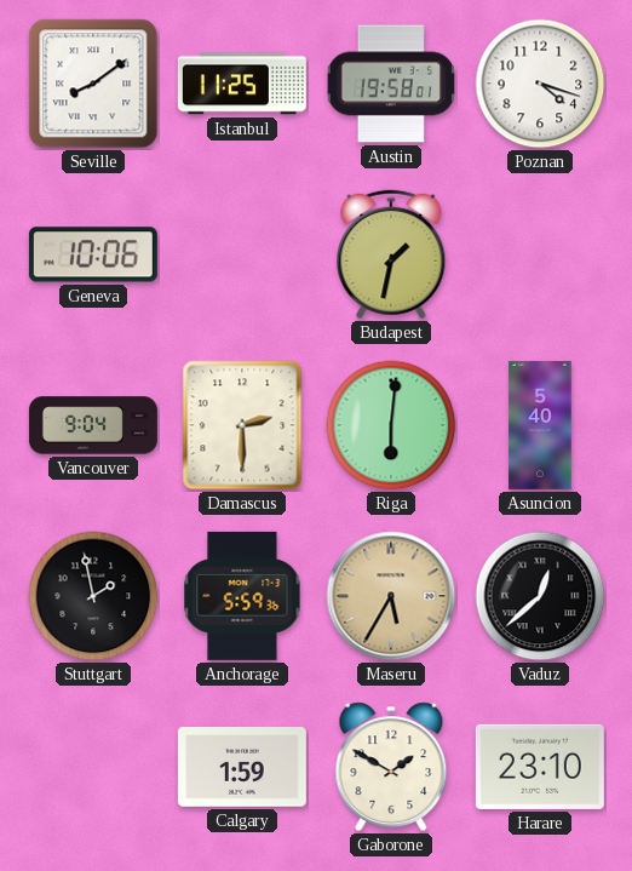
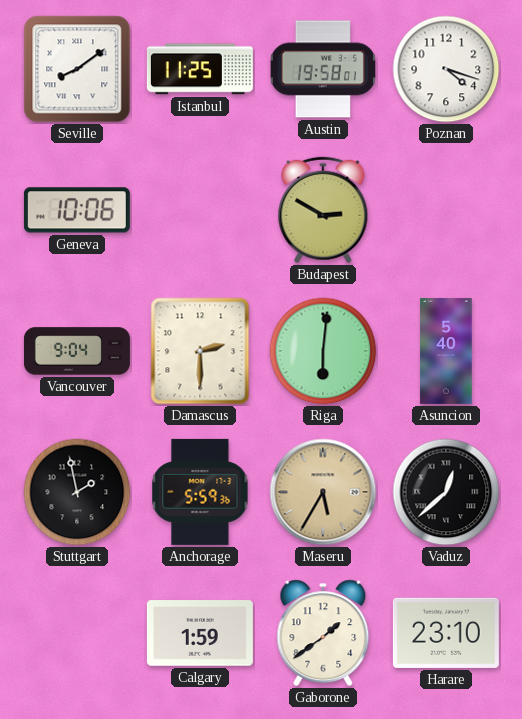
Budapest: 1:32 -> 2:50
Gaborone: 1:50 -> 1:39
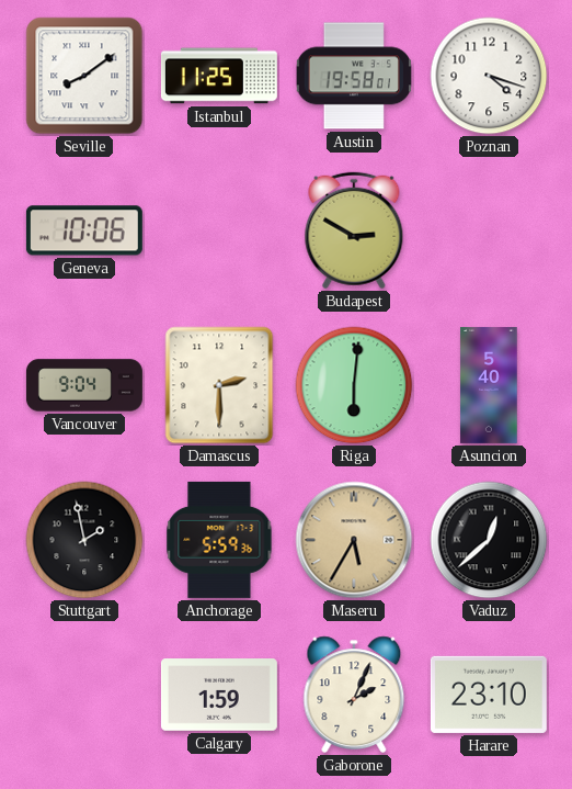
Gaborone: 1:39 -> 2:04
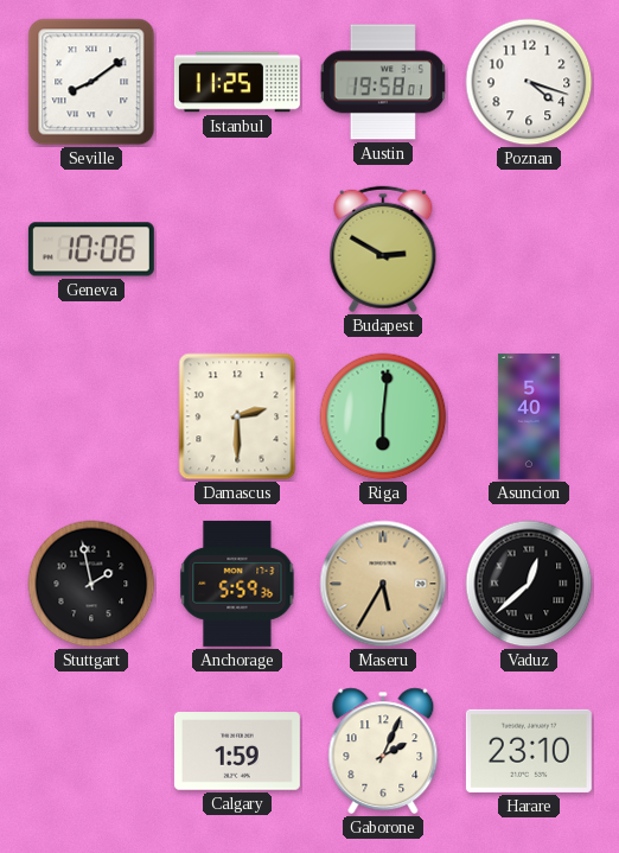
Vancouver: 9:04 -> none
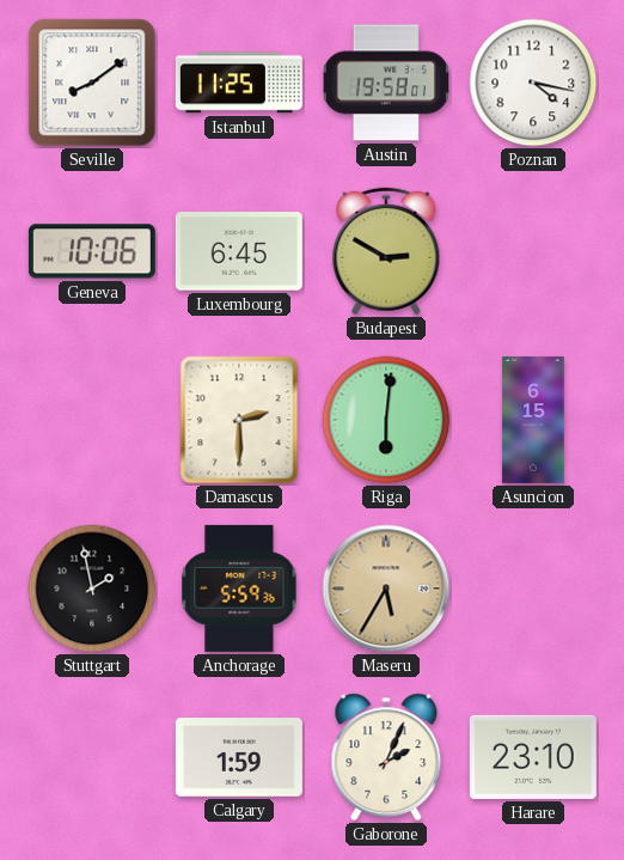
Poznan: 4:18 -> 4:17
Luxembourg: none -> 6:45
Asuncion: 5:40 -> 6:15
Vaduz: 12:38 -> none
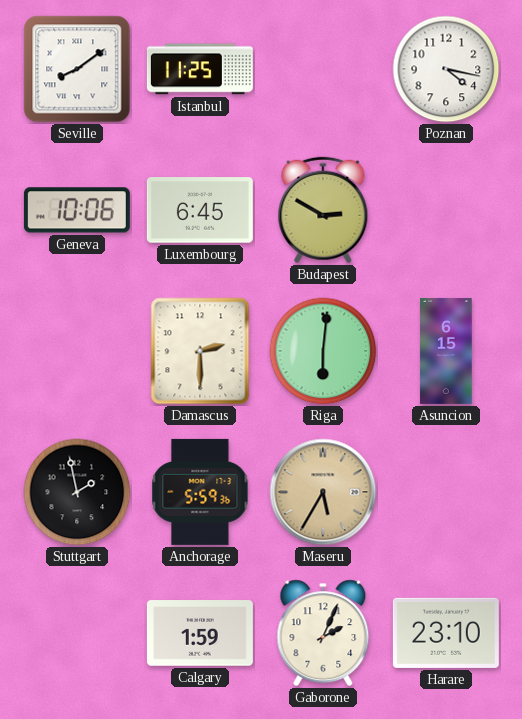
Austin: 19:58 -> none
